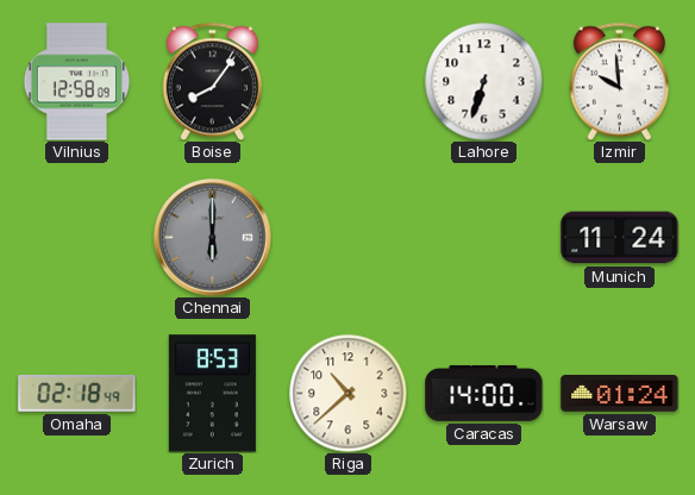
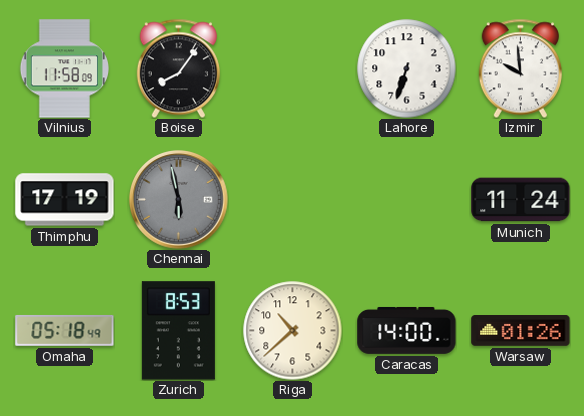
Vilnius: 12:58 -> 11:58
Thimphu: none -> 17:19
Chennai: 6:00 -> 5:58
Omaha: 02:18 -> 05:18
Warsaw: 01:24 -> 01:26
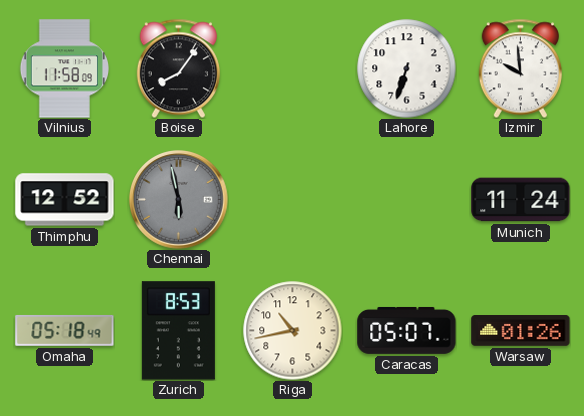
Thimphu: 17:19 -> 12:52
Riga: 10:38 -> 10:43
Caracas: 14:00 -> 05:07
